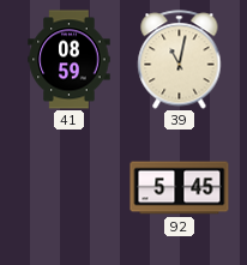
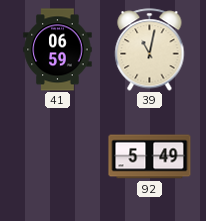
41: 08:59 -> 06:59
92: 5:45 -> 5:49
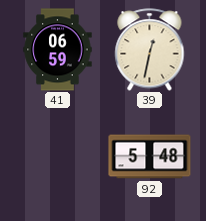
39: 11:02 -> 12:32
92: 5:49 -> 5:48
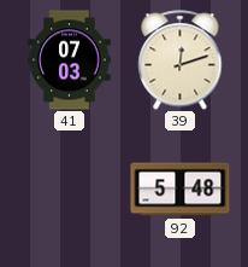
41: 06:59 -> 07:03
39: 12:32 -> 12:12
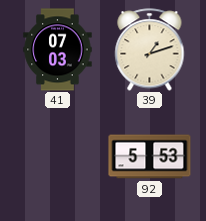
39: 12:12 -> 1:12
92: 5:48 -> 5:53
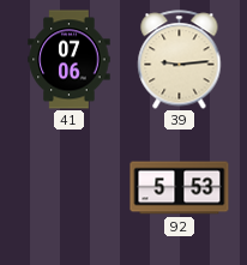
41: 07:03 -> 07:06
39: 1:12 -> 9:14
